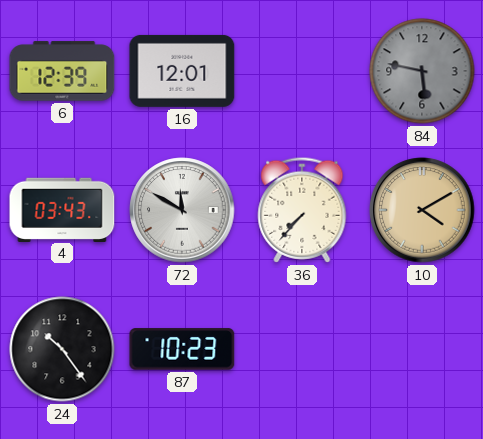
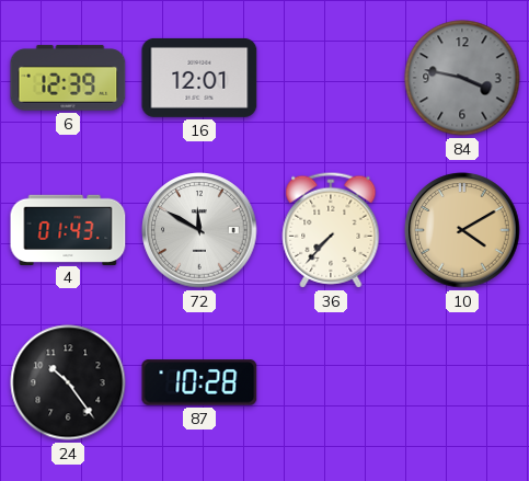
84: 5:47 -> 3:47
4: 03:43 -> 01:43
87: 10:23 -> 10:28
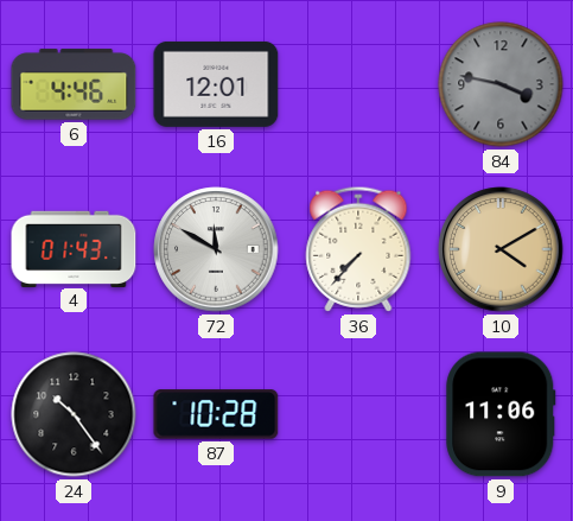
6: 12:39 -> 4:46
9: none -> 11:06
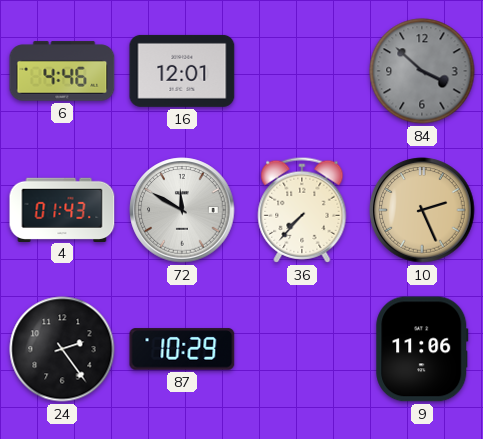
84: 3:47 -> 3:52
10: 4:10 -> 2:26
24: 10:24 -> 2:24
87: 10:28 -> 10:29
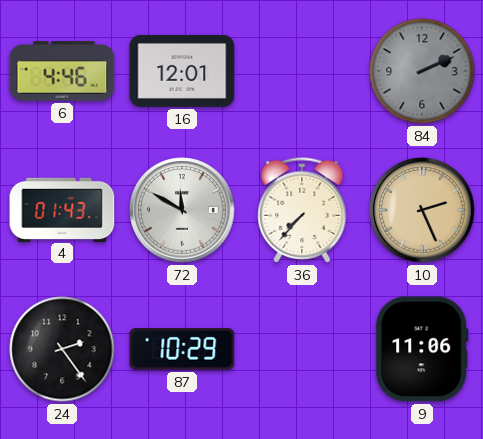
84: 3:52 -> 2:11
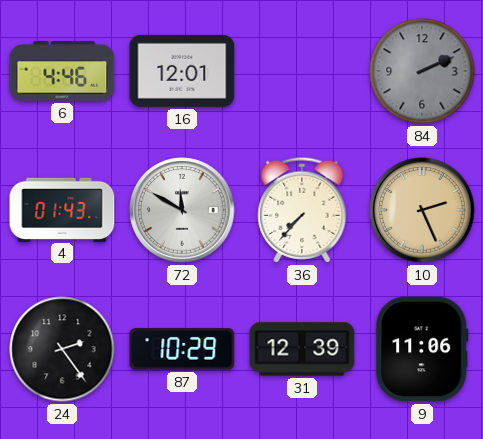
31: none -> 12:39
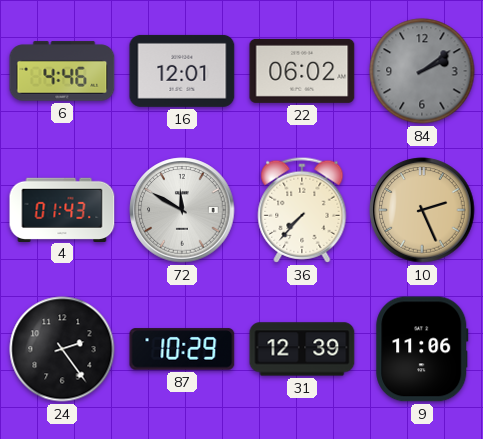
22: none -> 06:02
84: 2:11 -> 2:09
